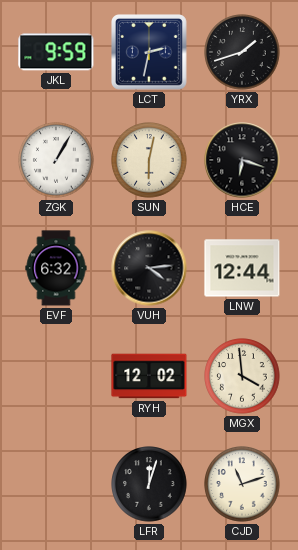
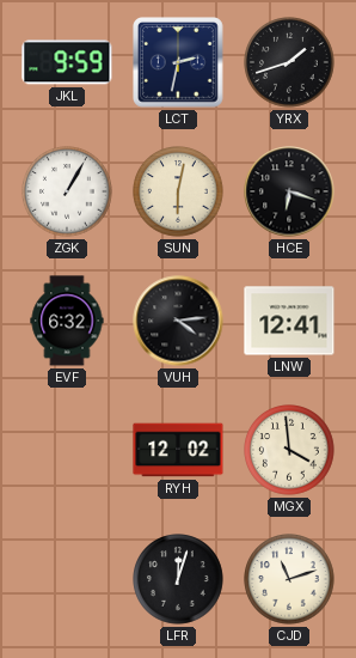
LNW: 12:44 -> 12:41
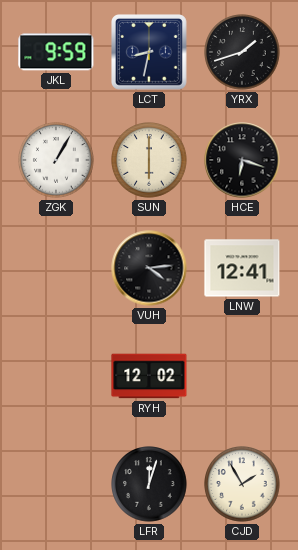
LCT: 2:32 -> 8:32
SUN: 6:02 -> 6:00
EVF: 6:32 -> none
MGX: 3:59 -> none
CJD: 11:12 -> 1:55
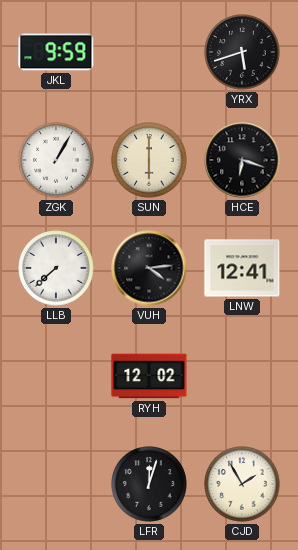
LCT: 8:32 -> none
YRX: 1:42 -> 5:42
LLB: none -> 7:38
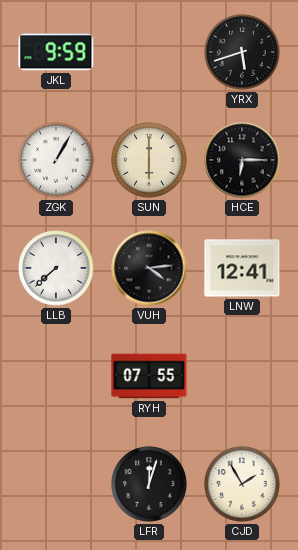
HCE: 6:18 -> 6:15
RYH: 12:02 -> 07:55
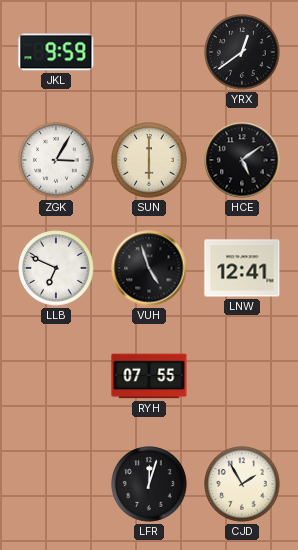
YRX: 5:42 -> 12:39
ZGK: 1:05 -> 3:05
HCE: 6:15 -> 5:09
LLB: 7:38 -> 6:49
VUH: 4:14 -> 4:57
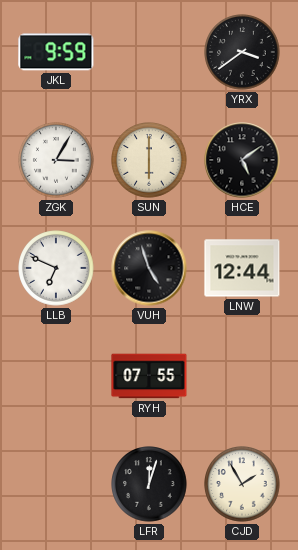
YRX: 12:39 -> 3:39
LNW: 12:41 -> 12:44
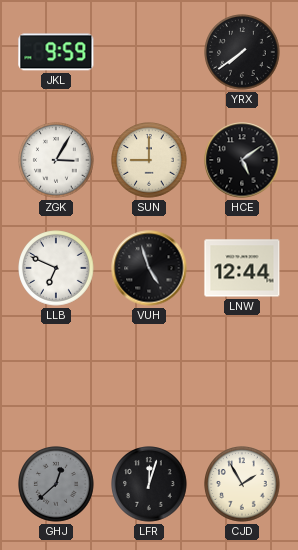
YRX: 3:39 -> 7:39
SUN: 6:00 -> 9:00
RYH: 07:55 -> none
GHJ: none -> 12:38
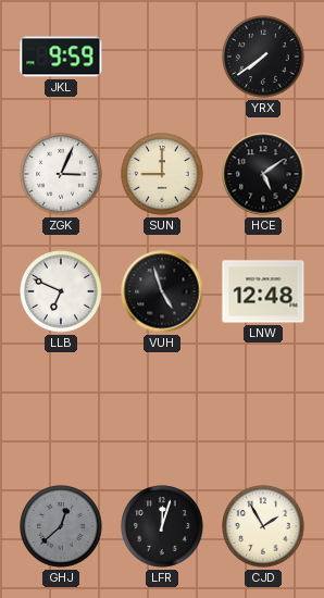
ZGK: 3:05 -> 3:04
LNW: 12:44 -> 12:48
